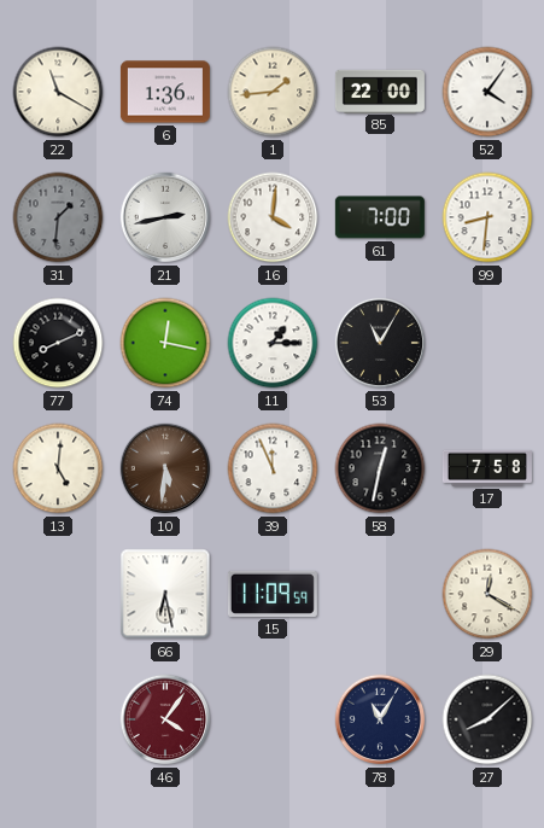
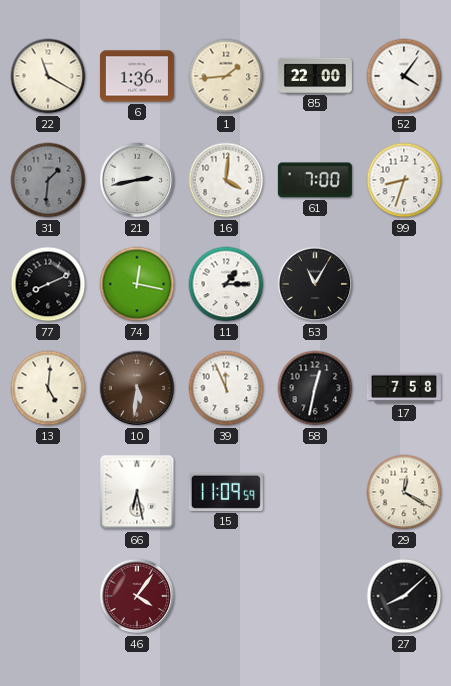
99: 8:31 -> 8:33
78: 11:05 -> none
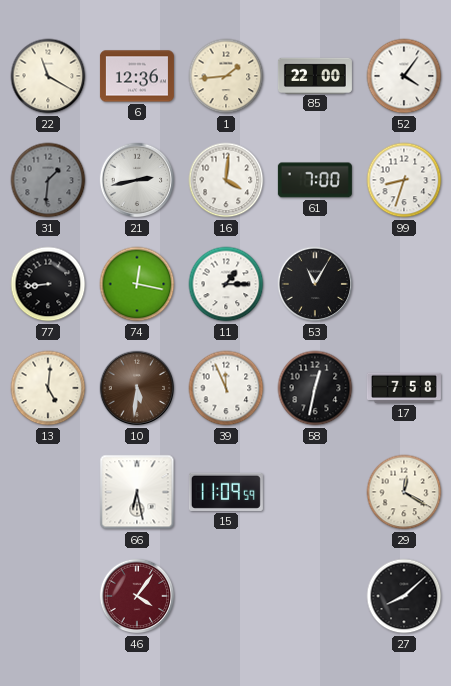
6: 1:36 -> 12:36
77: 8:11 -> 8:44
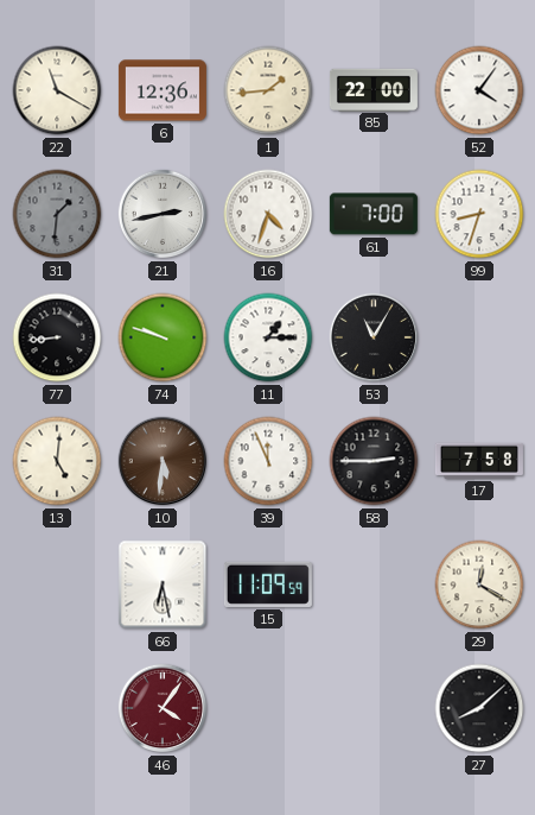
16: 4:01 -> 4:33
74: 12:17 -> 9:48
58: 12:32 -> 2:45
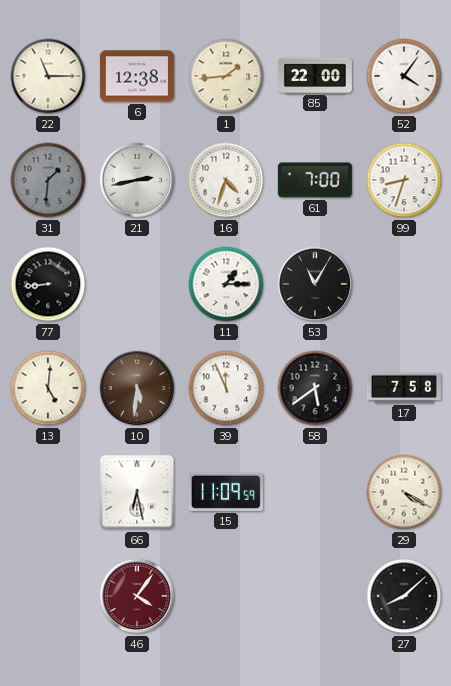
22: 11:20 -> 11:15
6: 12:36 -> 12:38
74: 9:48 -> none
58: 2:45 -> 5:39
29: 12:20 -> 4:20
